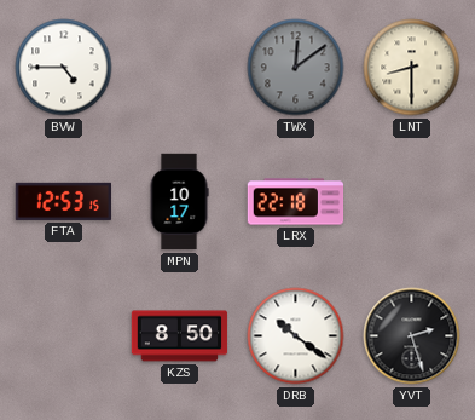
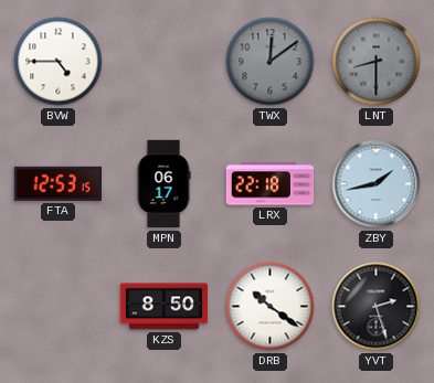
LNT dial: cream -> grey
MPN: 10:17 -> 06:17
ZBY: none -> 1:43
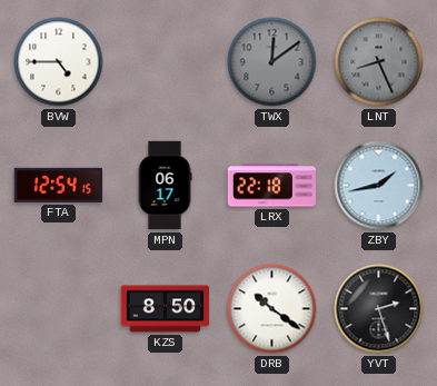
LNT: 8:30 -> 8:26
FTA: 12:53 -> 12:54
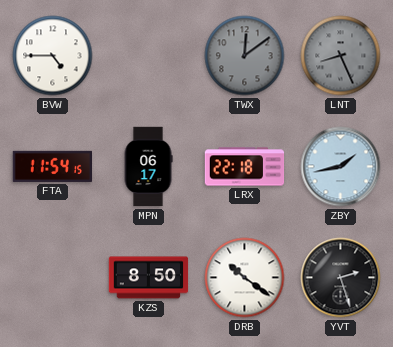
FTA: 12:54 -> 11:54
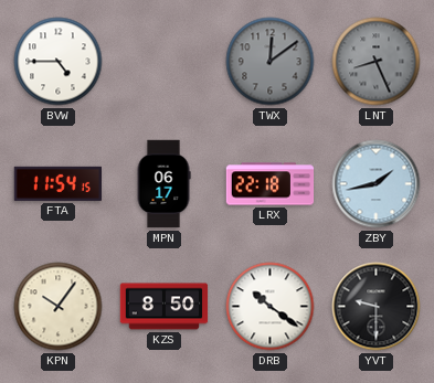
KPN: none -> 10:06
YVT: 2:27 -> 9:30
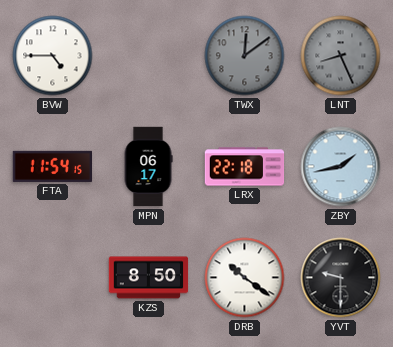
KPN: 10:06 -> none
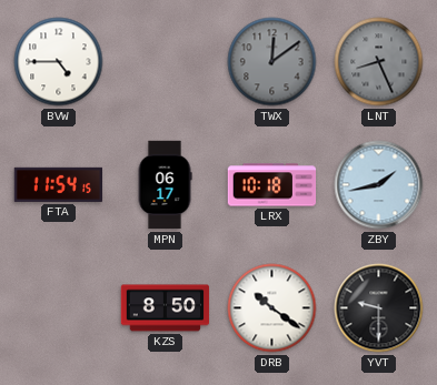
LRX: 22:18 -> 10:18
